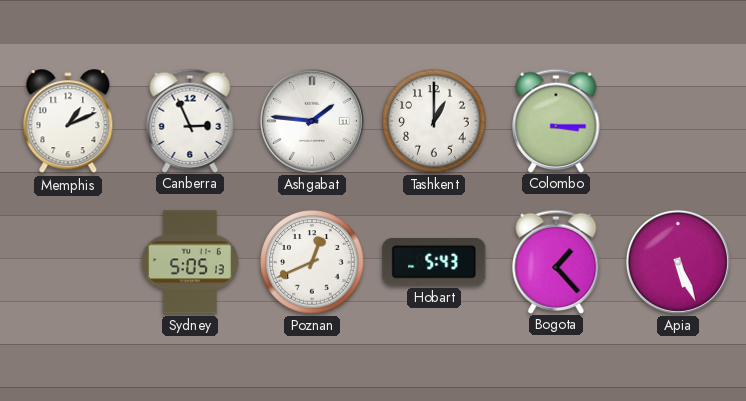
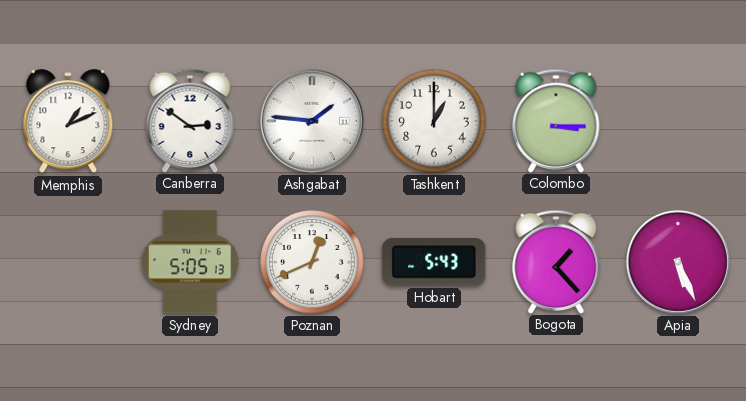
Canberra: 2:56 -> 2:51
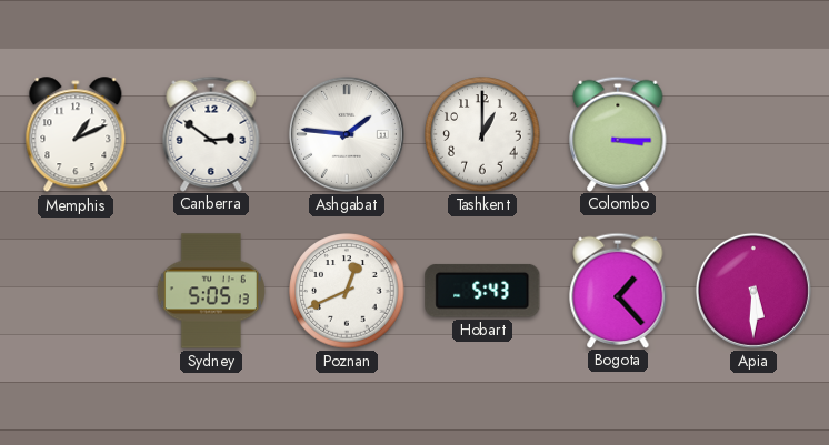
Apia: 5:26 -> 5:30
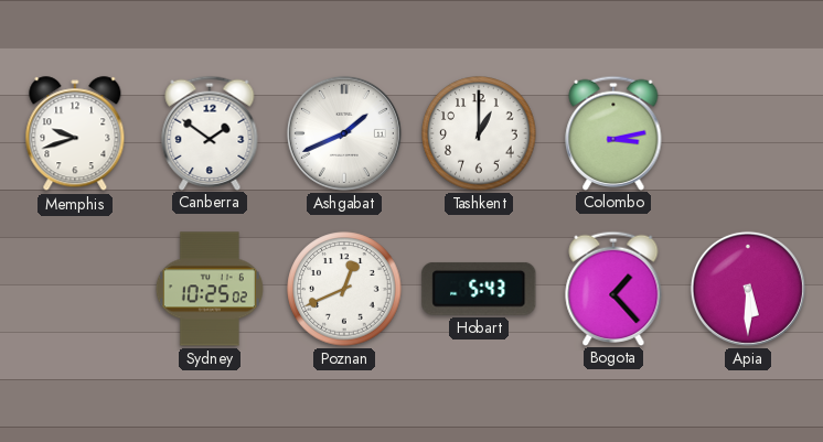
Memphis: 1:11 -> 9:42
Canberra: 2:51 -> 1:51
Ashgabat: 1:46 -> 1:41
Colombo: 3:15 -> 3:13
Sydney: 5:05 -> 10:25
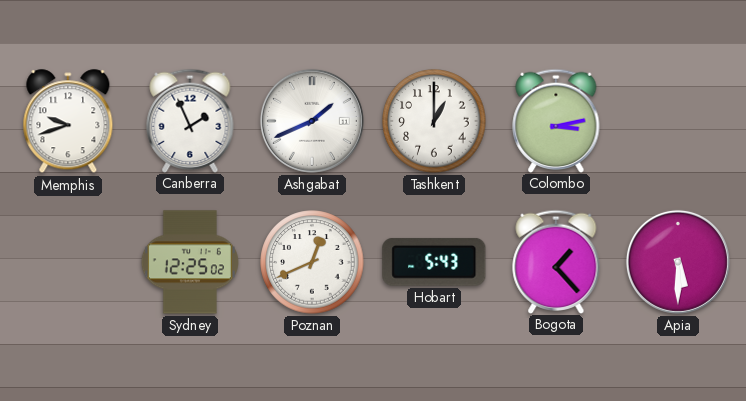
Canberra: 1:51 -> 1:56
Sydney: 10:25 -> 12:25
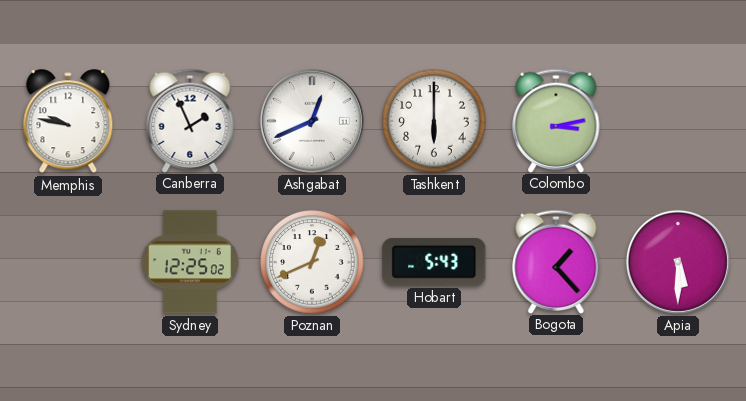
Memphis: 9:42 -> 9:47
Ashgabat: 1:41 -> 12:41
Tashkent: 1:00 -> 6:00
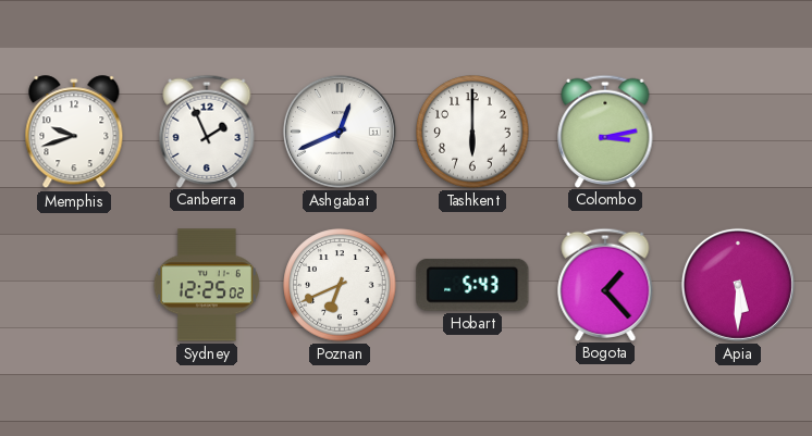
Memphis: 9:47 -> 9:42
Poznan: 12:41 -> 6:41
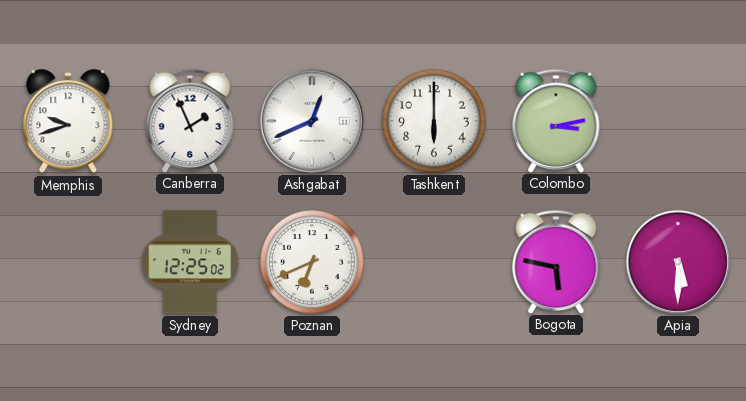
Hobart: 5:43 -> none
Bogota: 1:23 -> 5:47
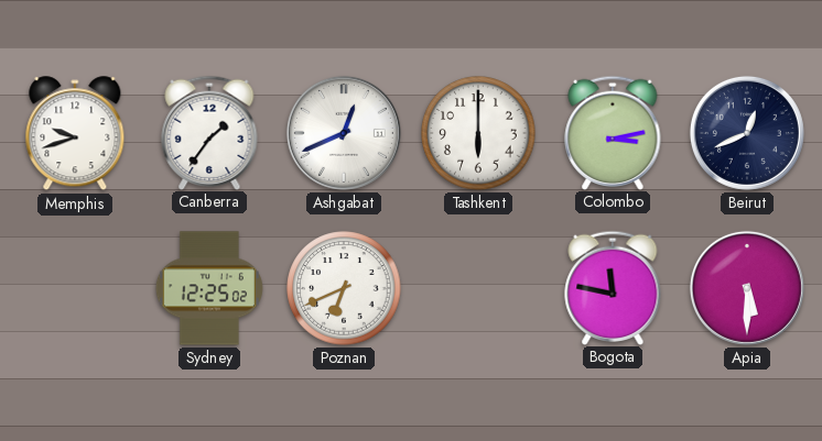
Canberra: 1:56 -> 1:36
Beirut: none -> 12:41
Bogota: 5:47 -> 11:47
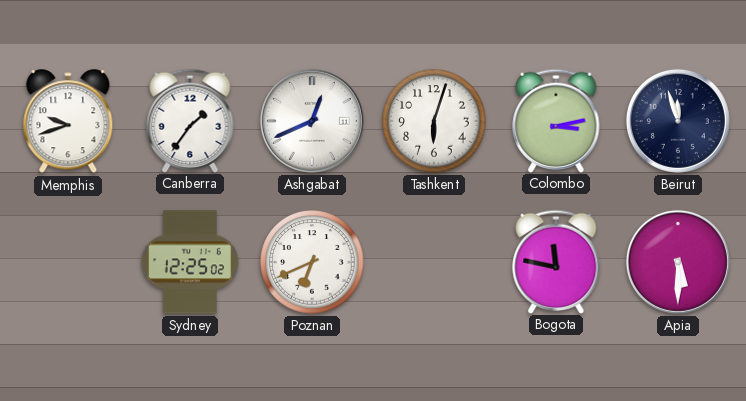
Tashkent: 6:00 -> 6:03
Beirut: 12:41 -> 11:57
